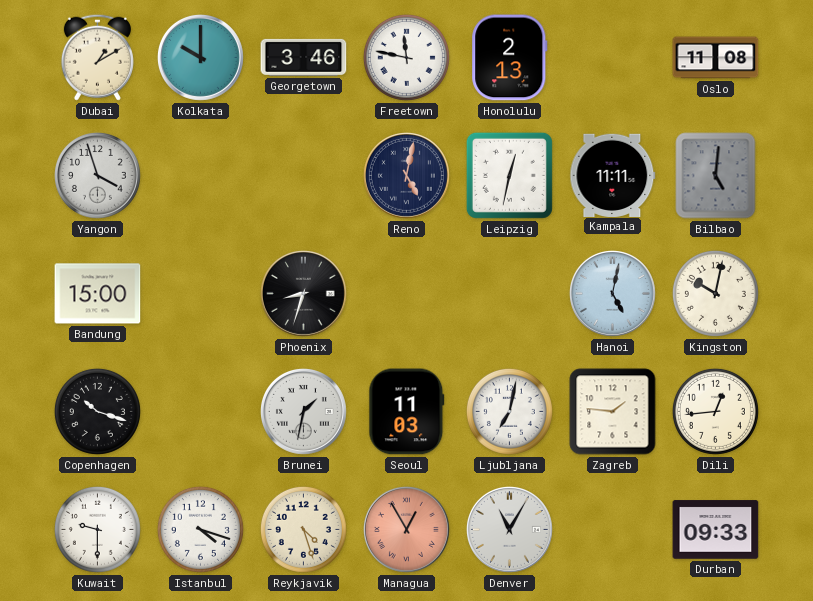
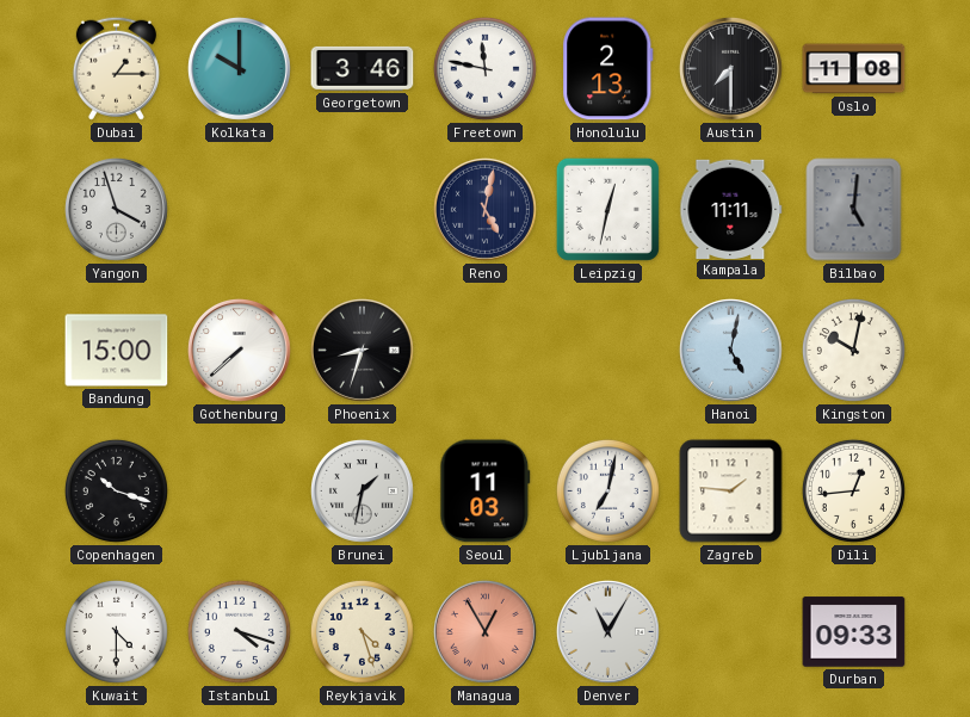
Dubai: 1:10 -> 1:15
Austin: none -> 7:30
Gothenburg: none -> 7:38
Kuwait: 9:30 -> 4:30
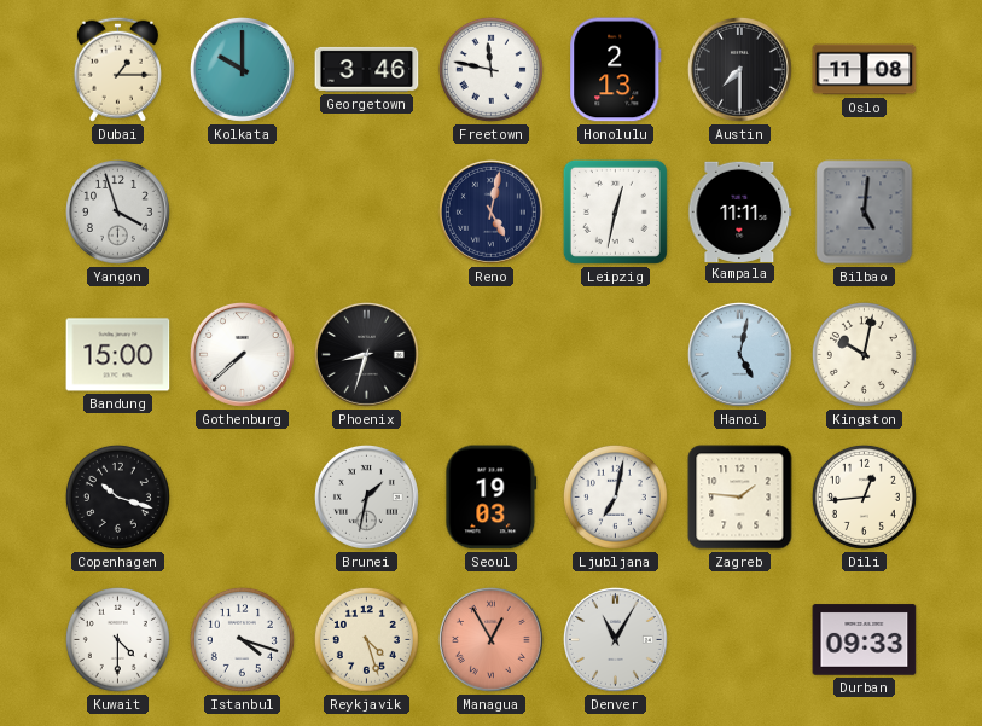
Seoul: 11:03 -> 19:03
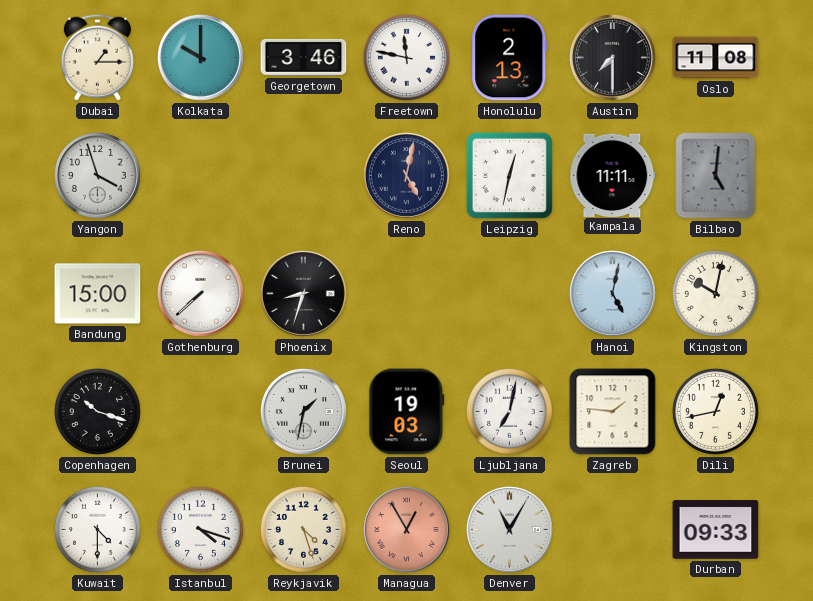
Dili: 12:44 -> 12:43
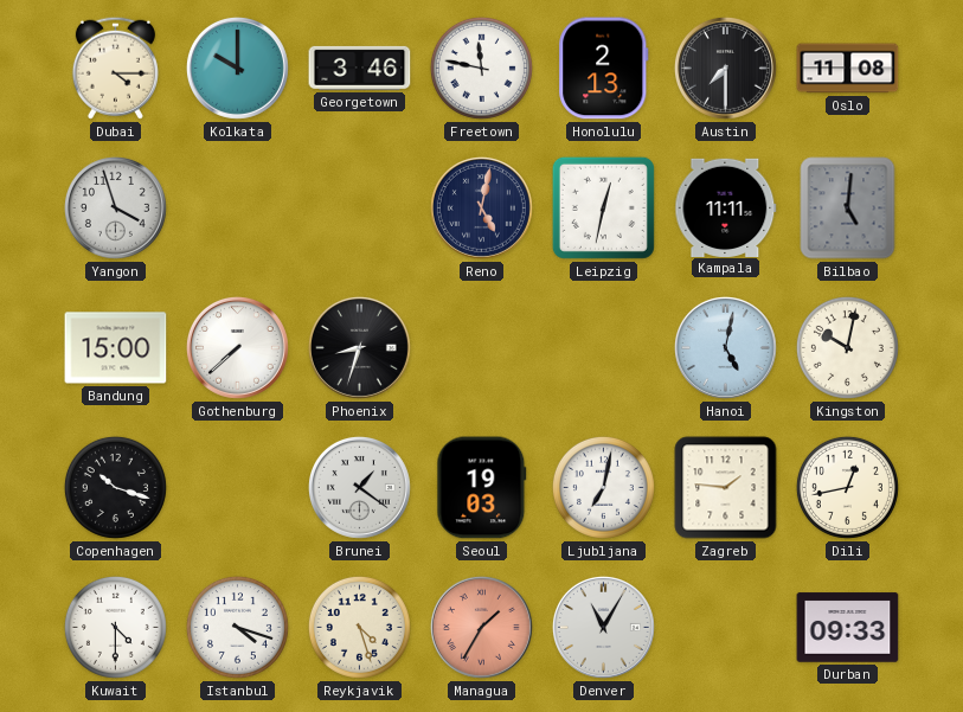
Dubai: 1:15 -> 4:15
Brunei: 1:32 -> 1:21
Managua: 12:55 -> 1:35
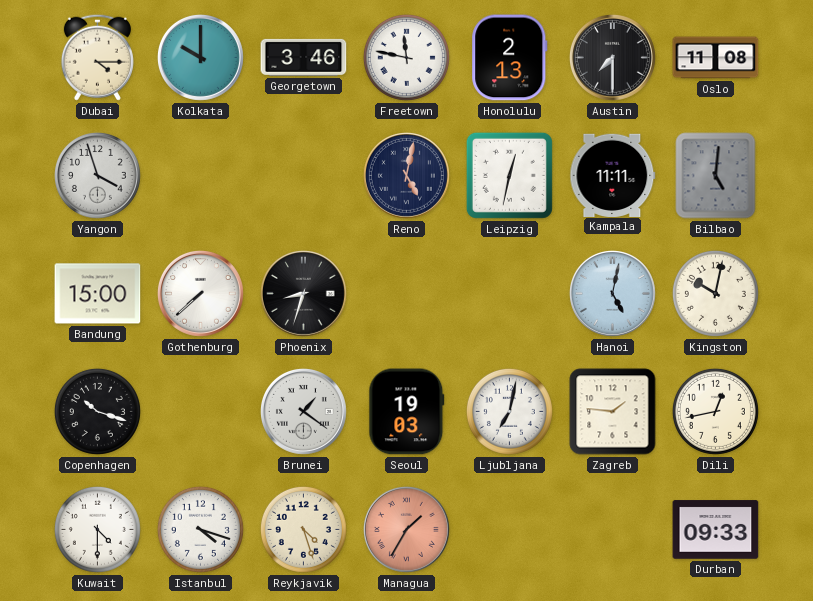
Denver: 11:05 -> none
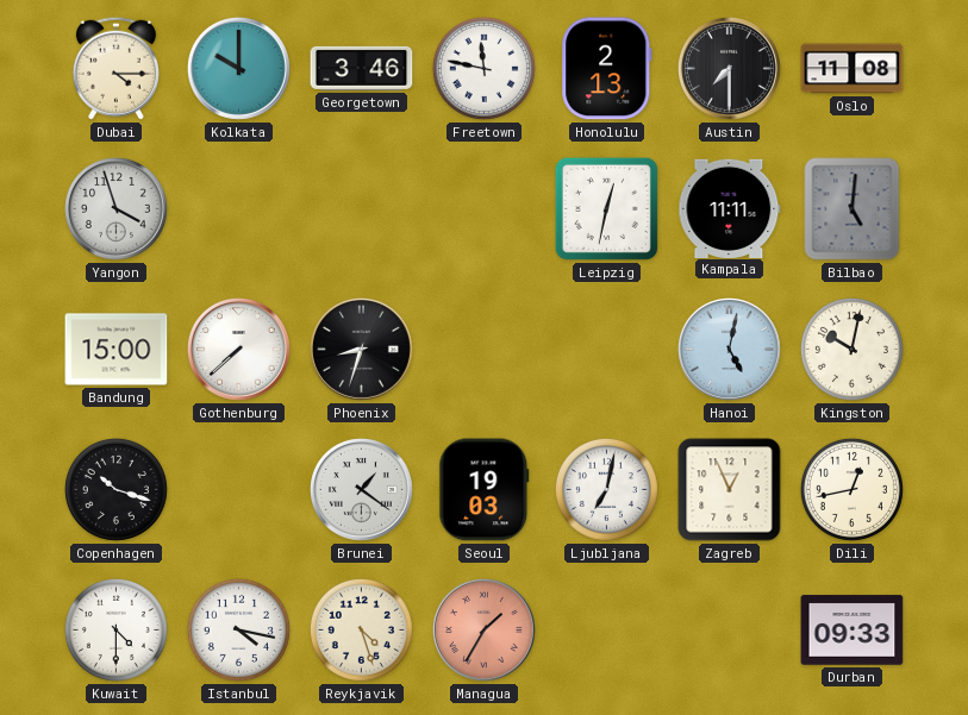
Reno: 5:02 -> none
Zagreb: 1:46 -> 12:56
Istanbul: 4:18 -> 4:17
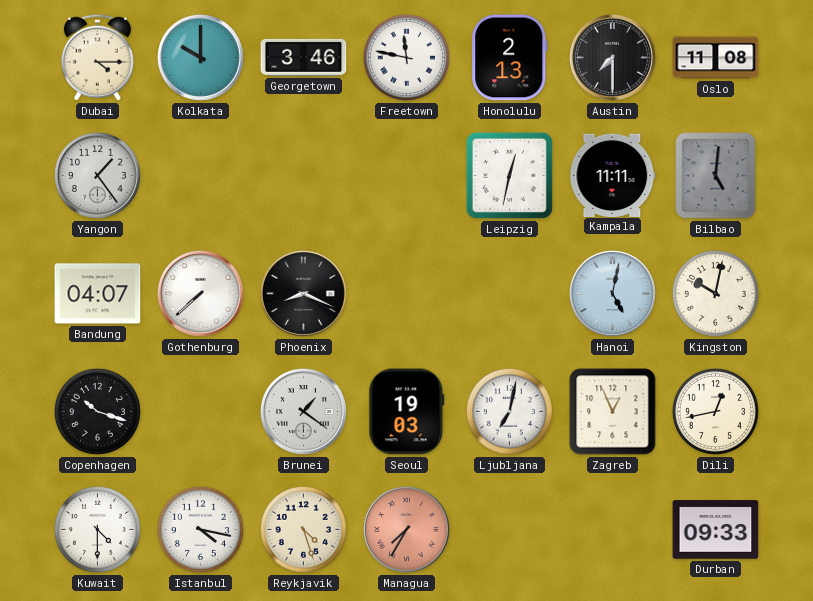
Yangon: 3:57 -> 1:24
Bandung: 15:00 -> 04:07
Phoenix: 8:33 -> 8:19
Managua: 1:35 -> 7:35
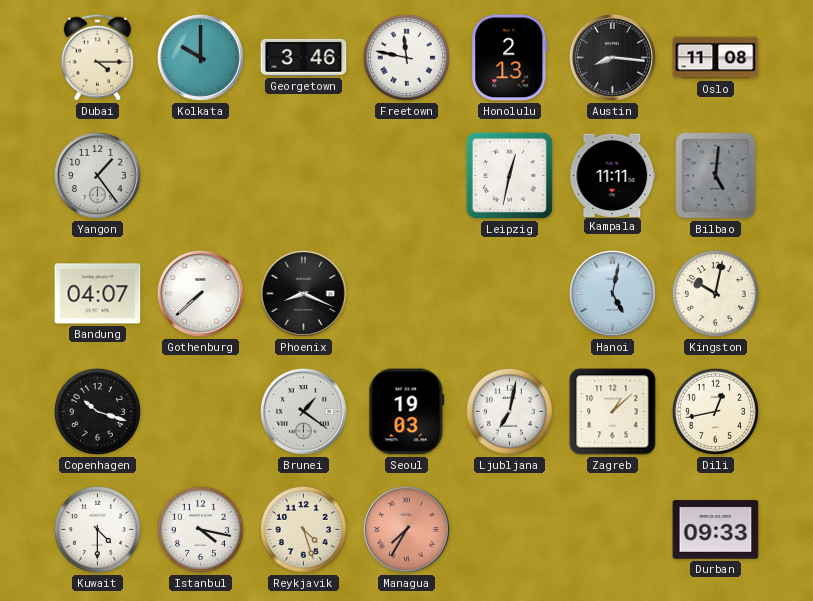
Austin: 7:30 -> 8:16
Zagreb: 12:56 -> 1:08
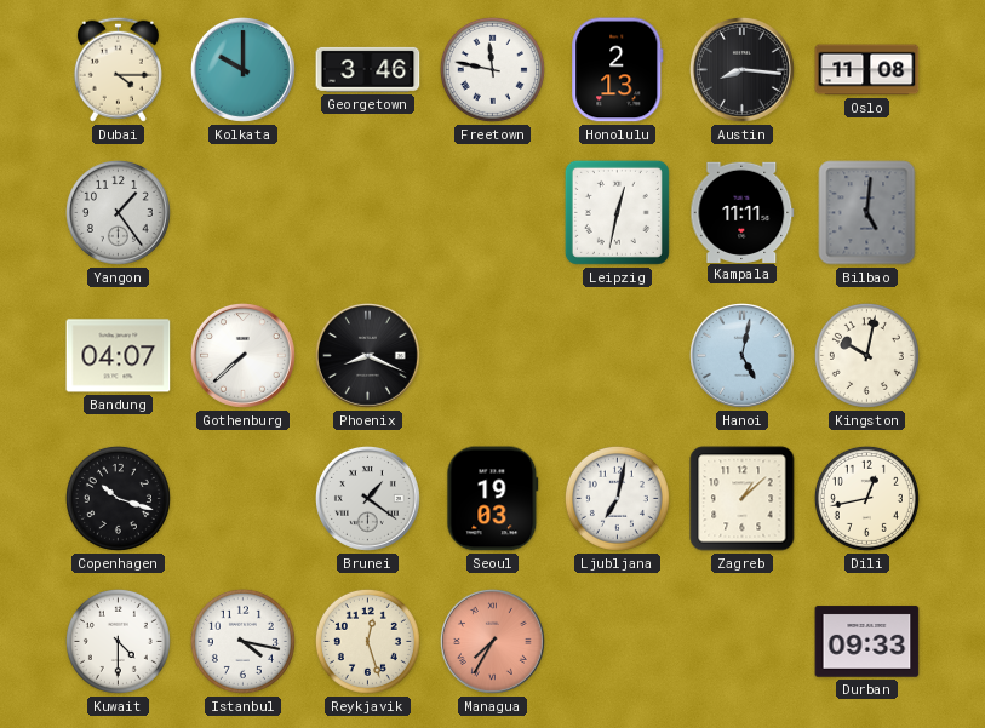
Reykjavik: 4:27 -> 12:27
